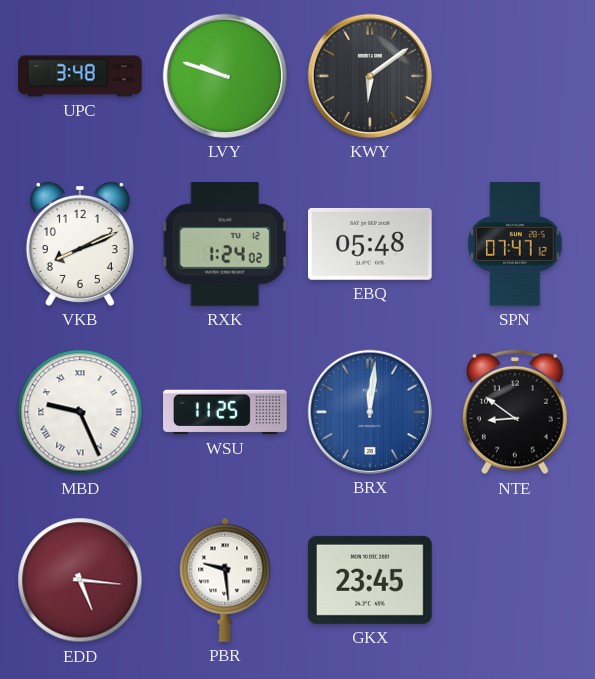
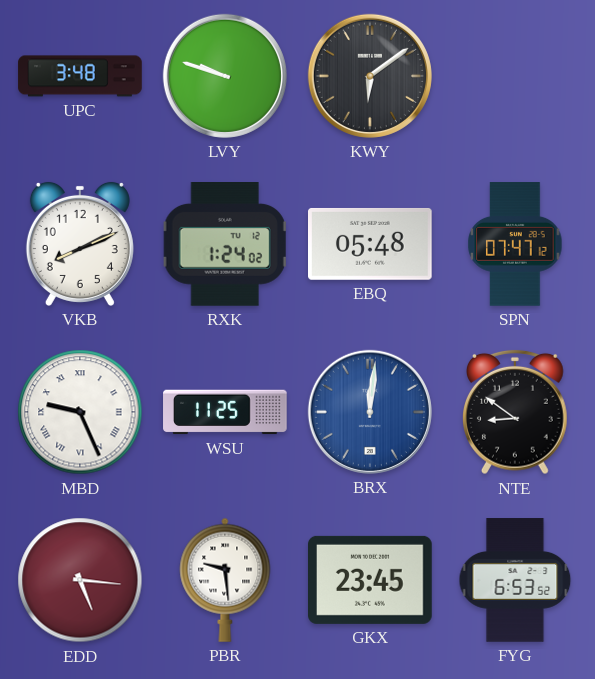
FYG: none -> 6:53
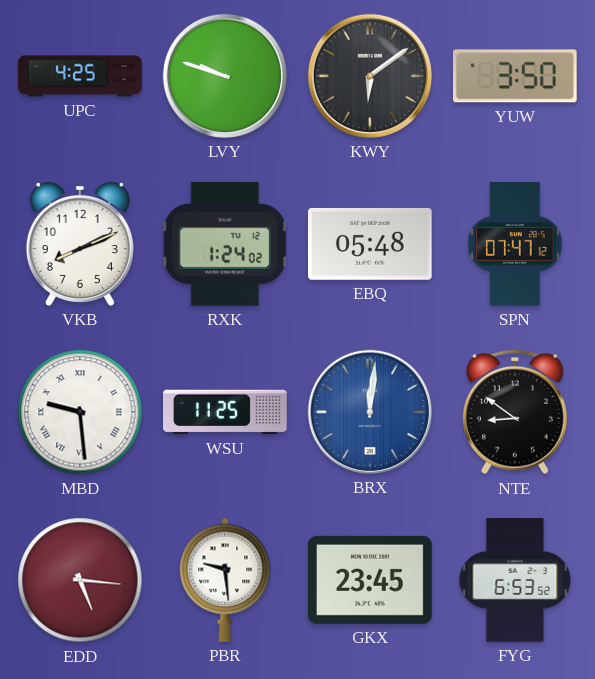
UPC: 3:48 -> 4:25
YUW: none -> 3:50
MBD: 9:26 -> 9:29
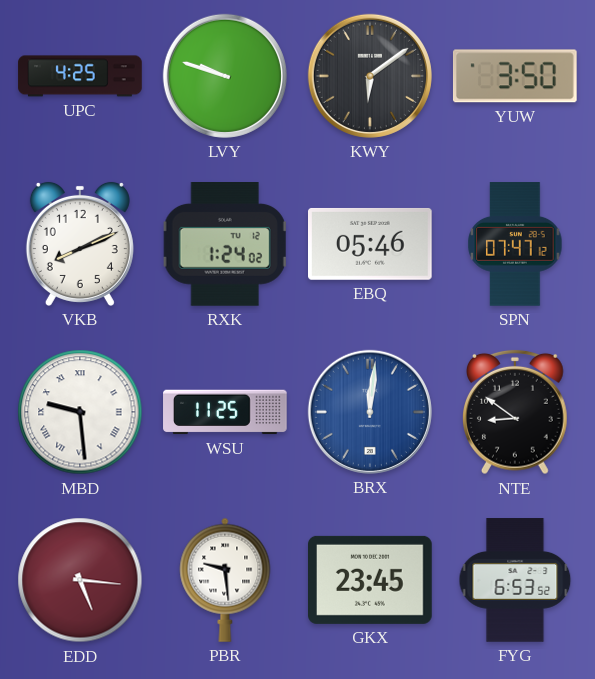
EBQ: 05:48 -> 05:46
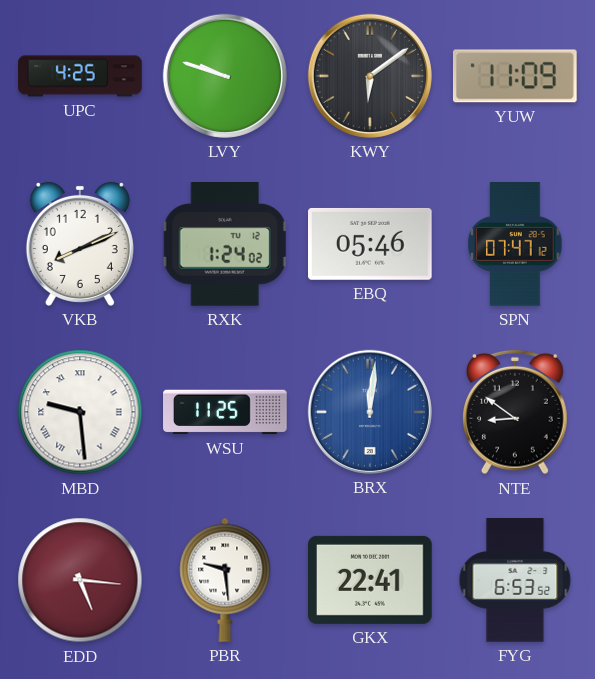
YUW: 3:50 -> 11:09
GKX: 23:45 -> 22:41
